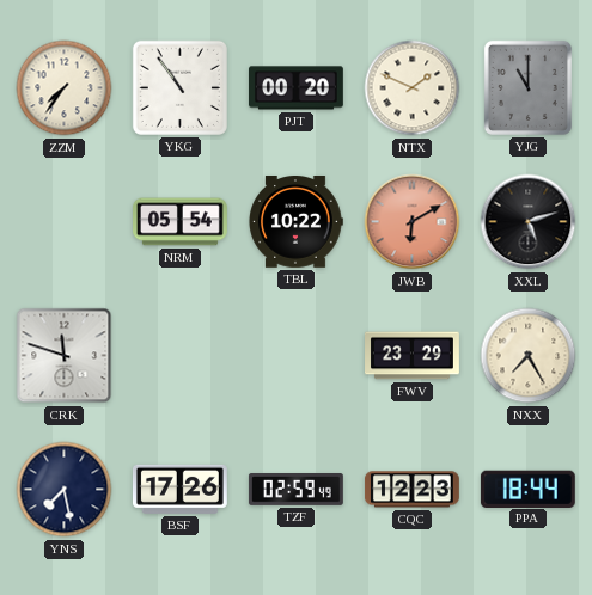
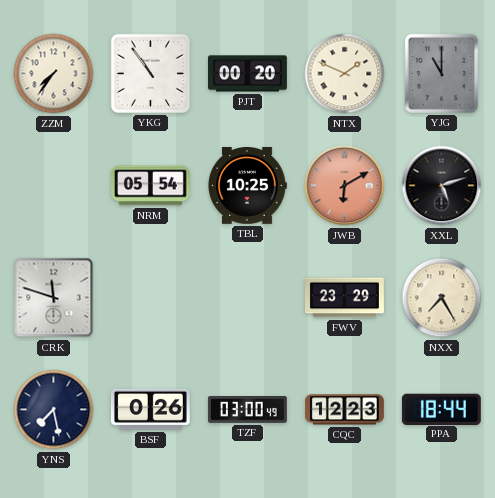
TBL: 10:22 -> 10:25
BSF: 17:26 -> 0:26
TZF: 02:59 -> 03:00
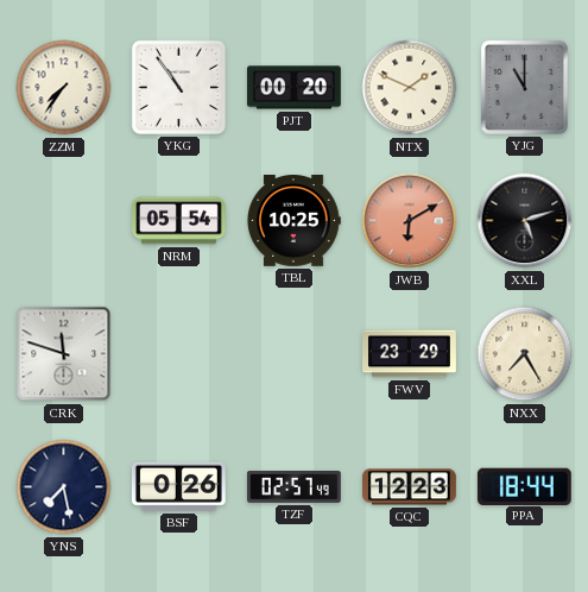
TZF: 03:00 -> 02:57
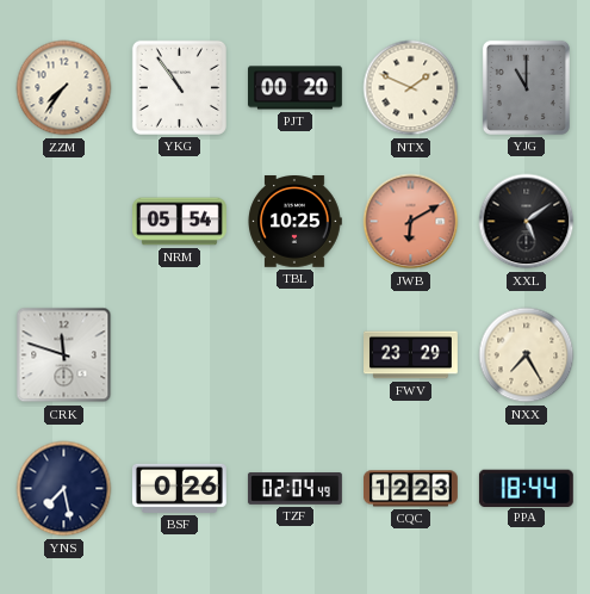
XXL: 5:12 -> 5:09
TZF: 02:57 -> 02:04
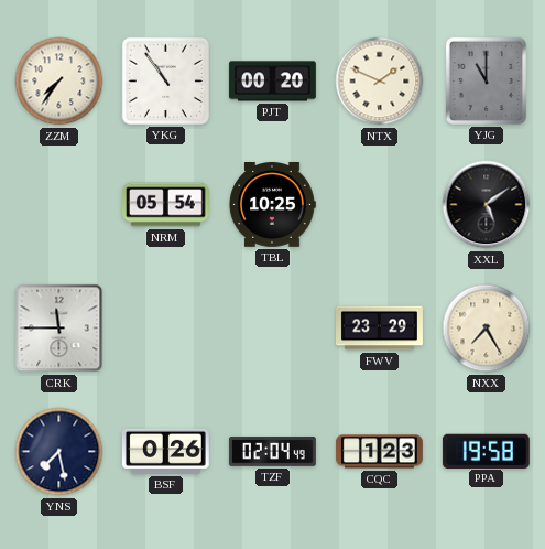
JWB: 6:10 -> none
CRK: 11:48 -> 11:45
CQC: 12:23 -> 1:23
PPA: 18:44 -> 19:58
